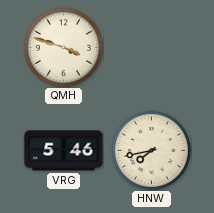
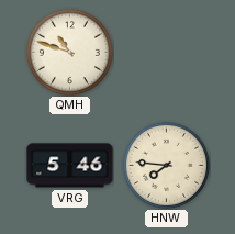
QMH: 3:48 -> 10:48
HNW: 7:43 -> 7:46
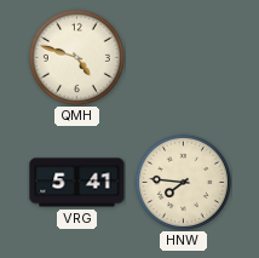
QMH: 10:48 -> 4:48
VRG: 5:46 -> 5:41
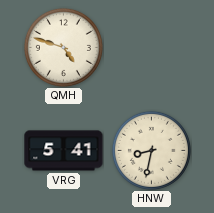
HNW: 7:46 -> 8:32
